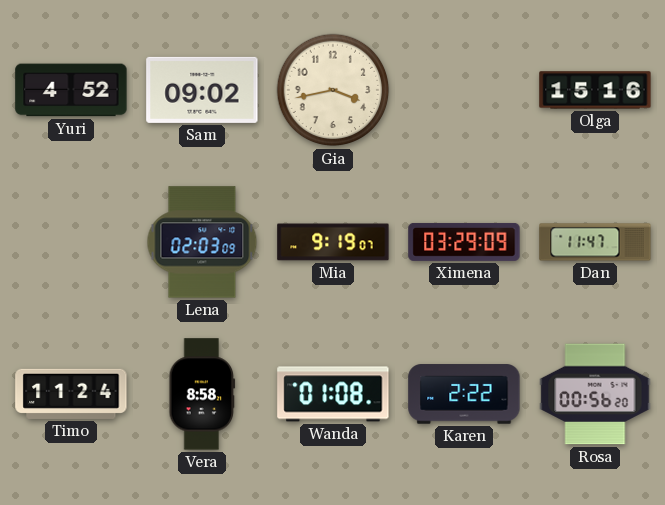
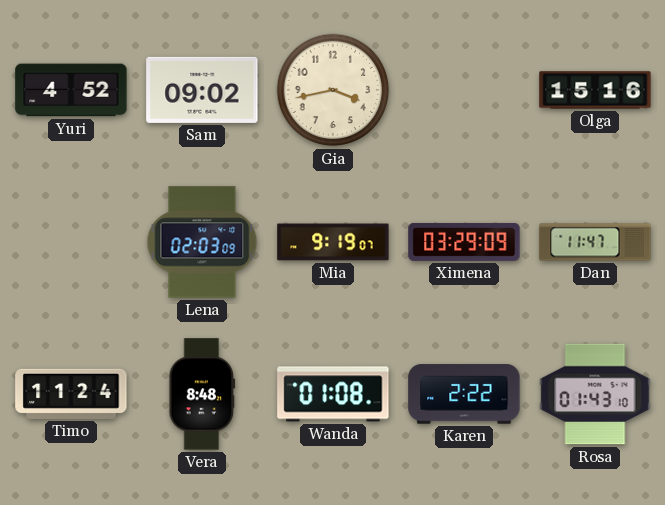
Vera: 8:58 -> 8:48
Rosa: 00:56 -> 01:43
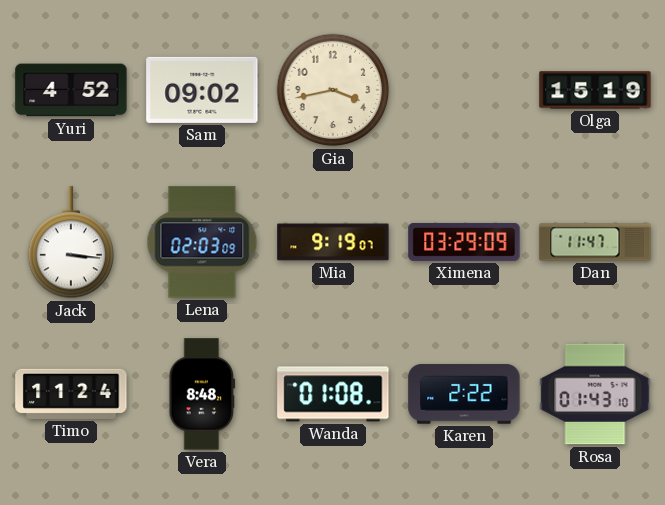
Olga: 15:16 -> 15:19
Jack: none -> 3:16
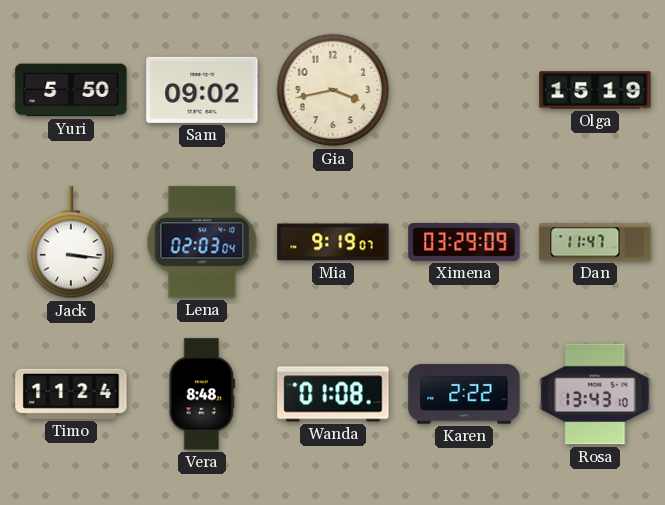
Yuri: 4:52 -> 5:50
Lena: 02:03:09 -> 02:03:04
Rosa: 01:43 -> 13:43
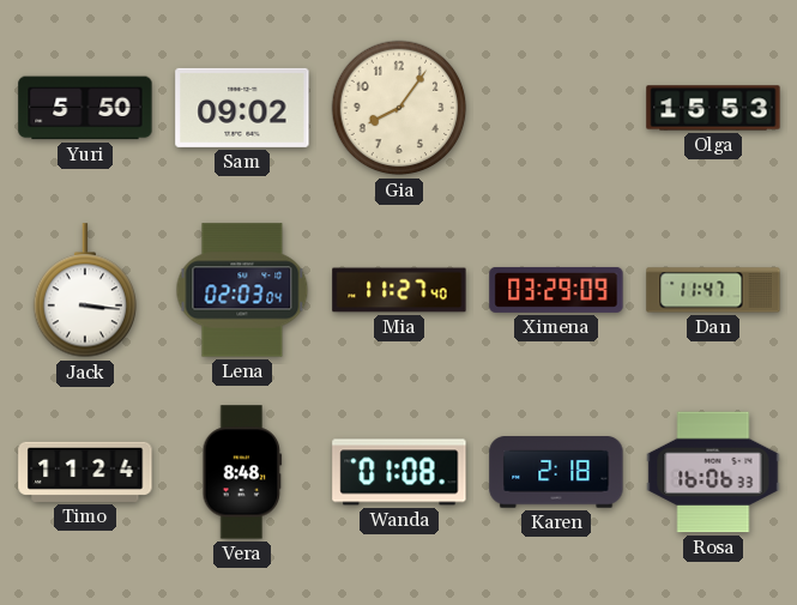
Gia: 3:43 -> 8:06
Olga: 15:19 -> 15:53
Mia: 9:19 -> 11:27
Karen: 2:22 -> 2:18
Rosa: 13:43 -> 16:06
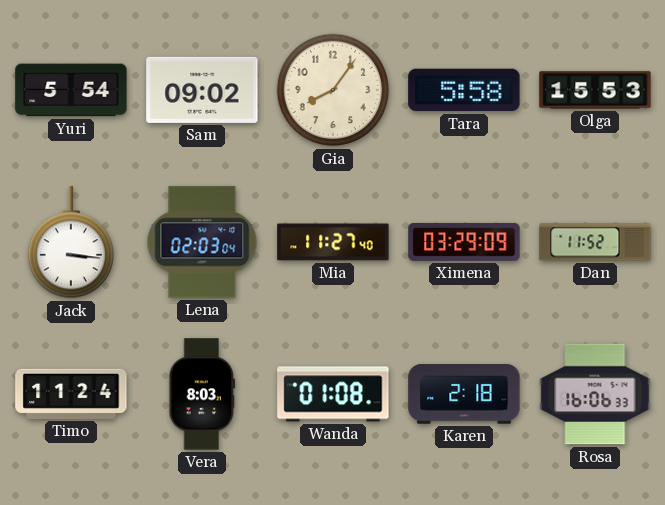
Yuri: 5:50 -> 5:54
Tara: none -> 5:58
Dan: 11:47 -> 11:52
Vera: 8:48 -> 8:03
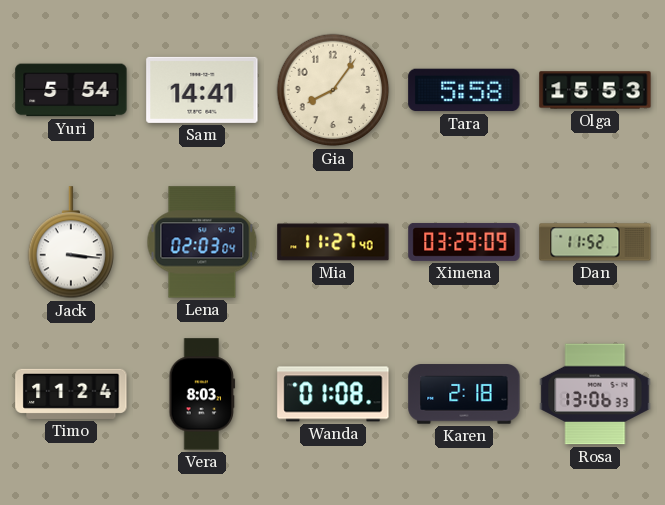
Sam: 09:02 -> 14:41
Rosa: 16:06 -> 13:06
